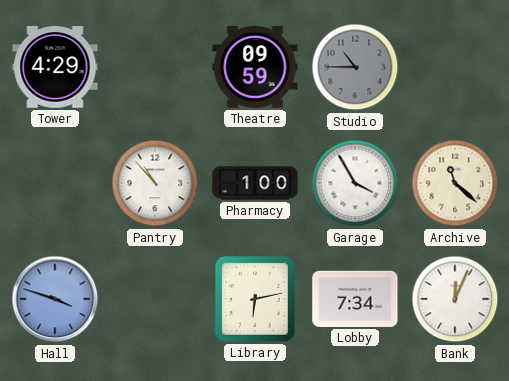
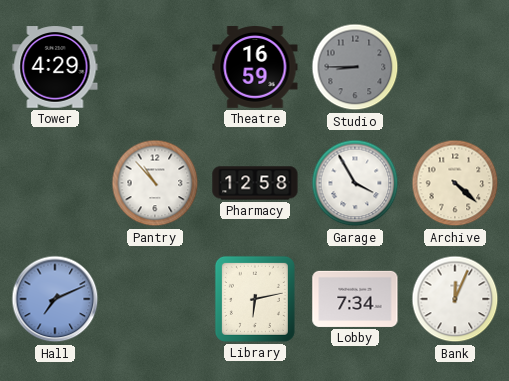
Theatre: 09:59 -> 16:59
Studio: 10:45 -> 8:45
Pharmacy: 1:00 -> 12:58
Archive: 11:22 -> 4:22
Hall: 3:48 -> 7:11
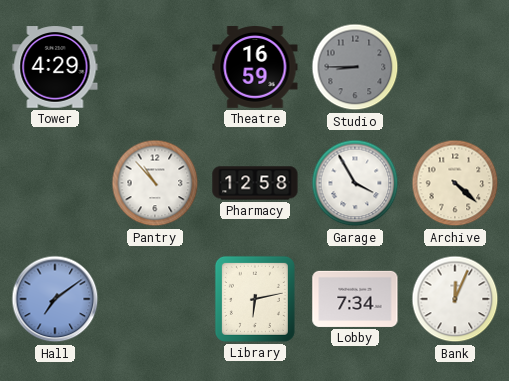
Hall: 7:11 -> 7:09
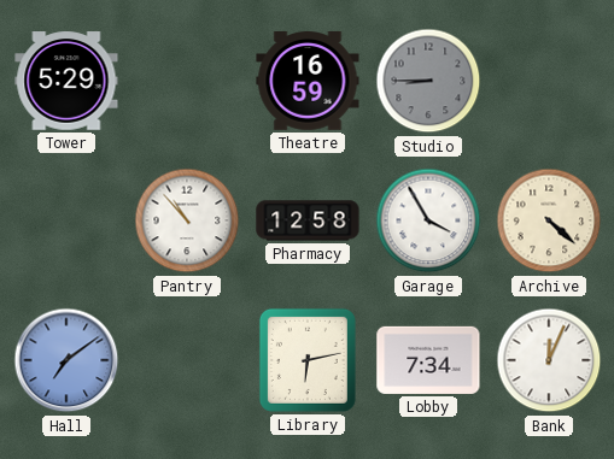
Tower: 4:29 -> 5:29
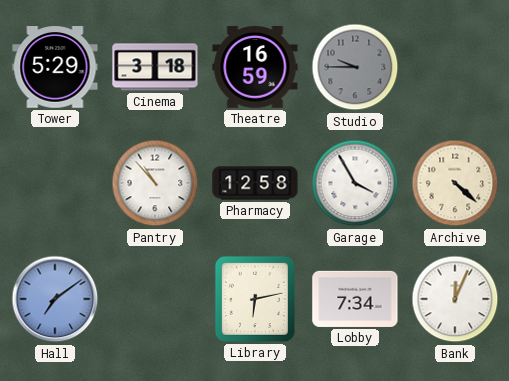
Cinema: none -> 3:18
Studio: 8:45 -> 9:45
